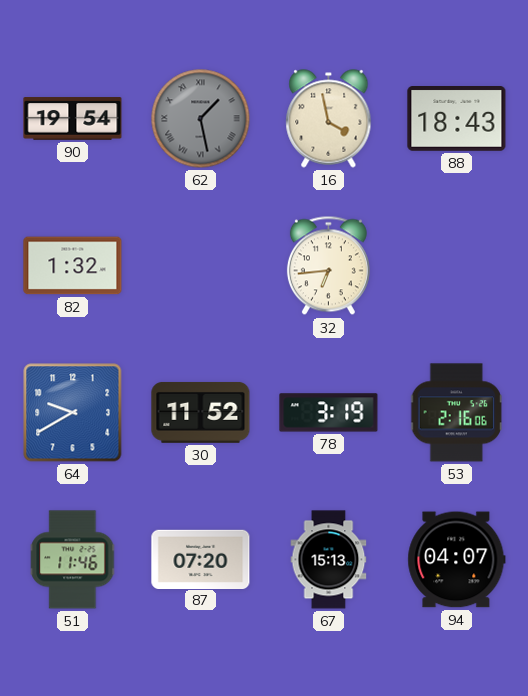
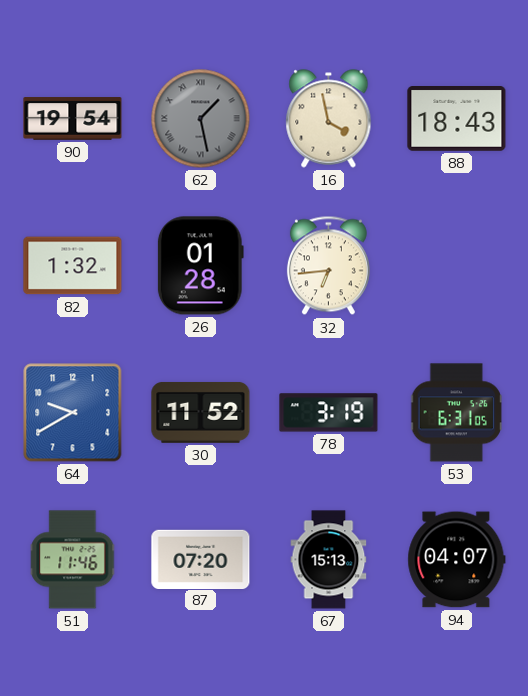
26: none -> 01:28
53: 2:16 -> 6:31
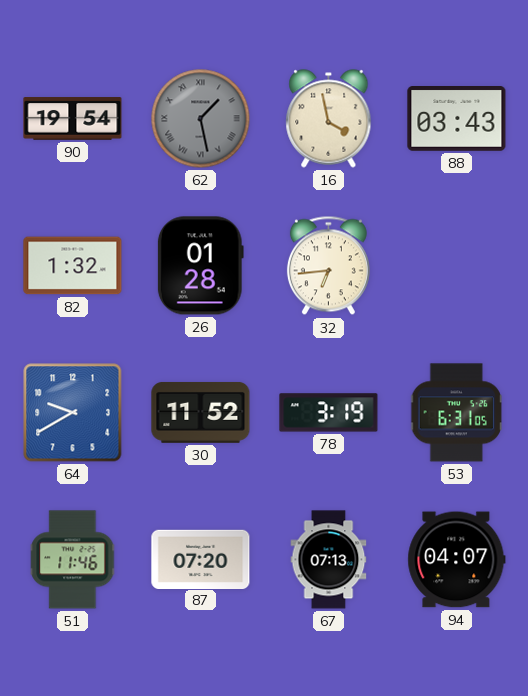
88: 18:43 -> 03:43
67: 15:13 -> 07:13
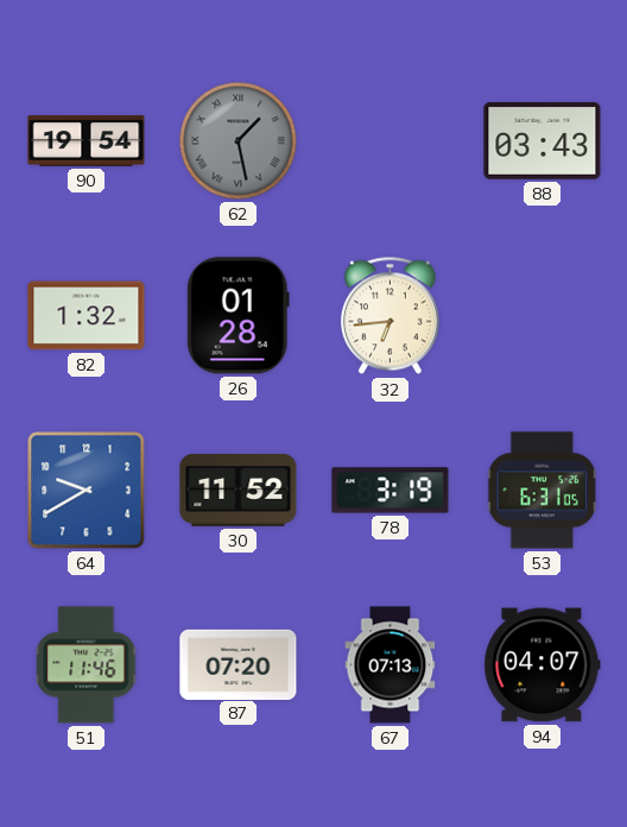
16: 3:58 -> none
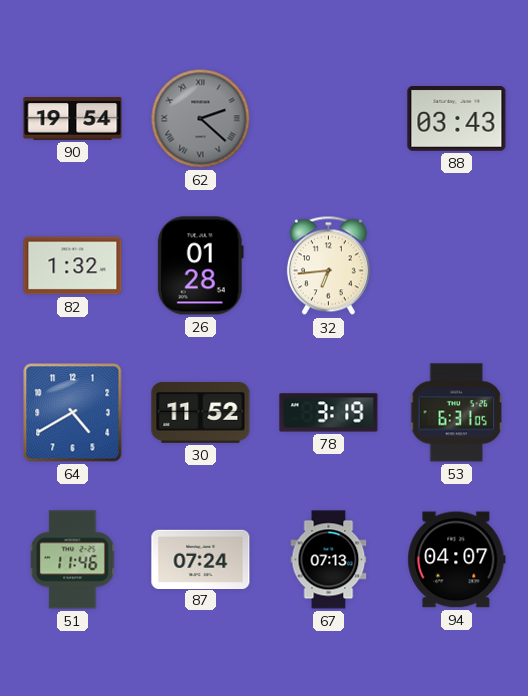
62: 1:28 -> 2:22
64: 9:40 -> 4:40
87: 07:20 -> 07:24
